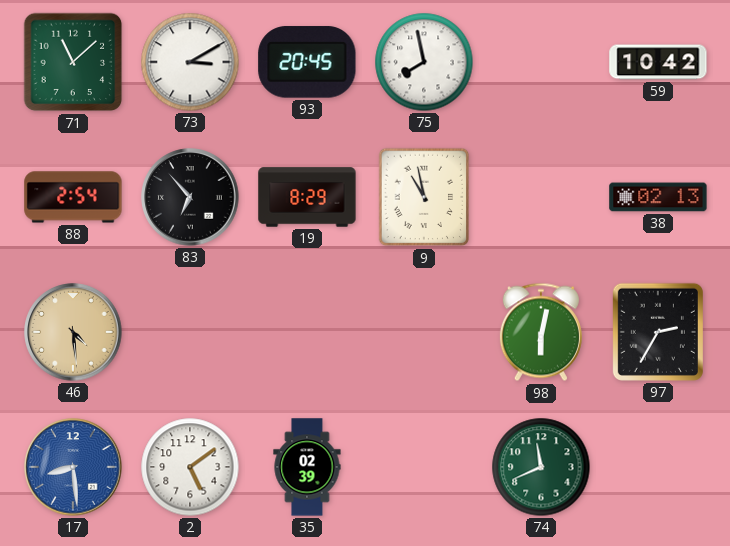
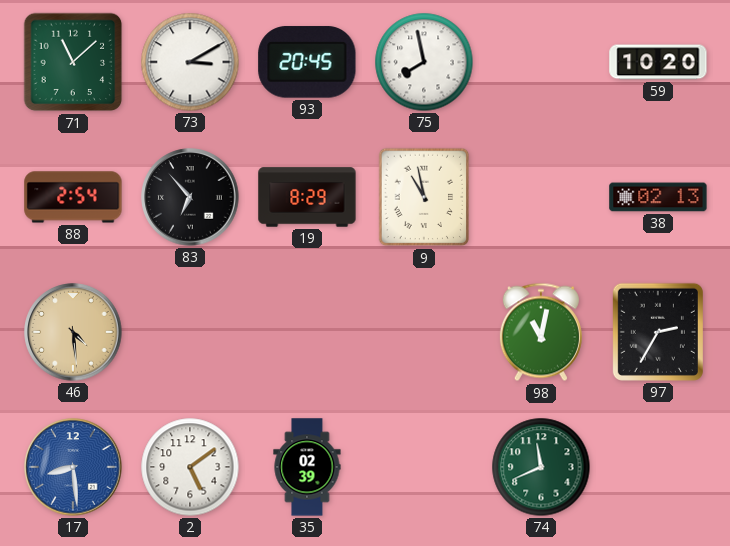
59: 10:42 -> 10:20
98: 6:02 -> 11:02
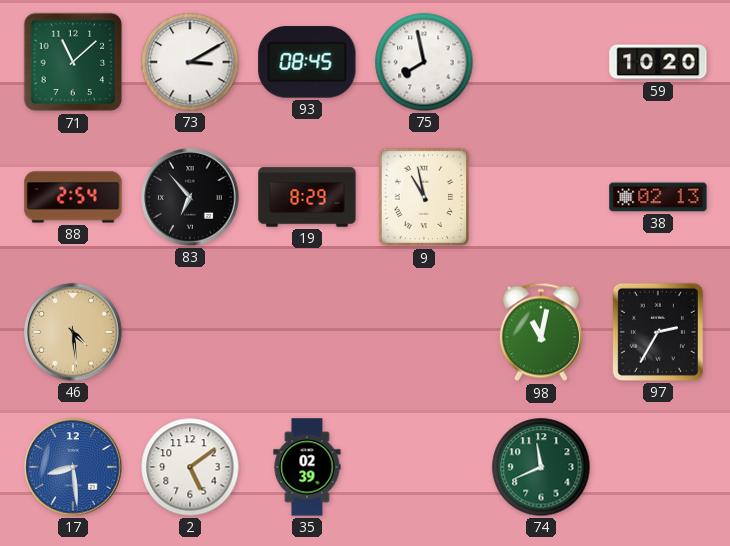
93: 20:45 -> 08:45
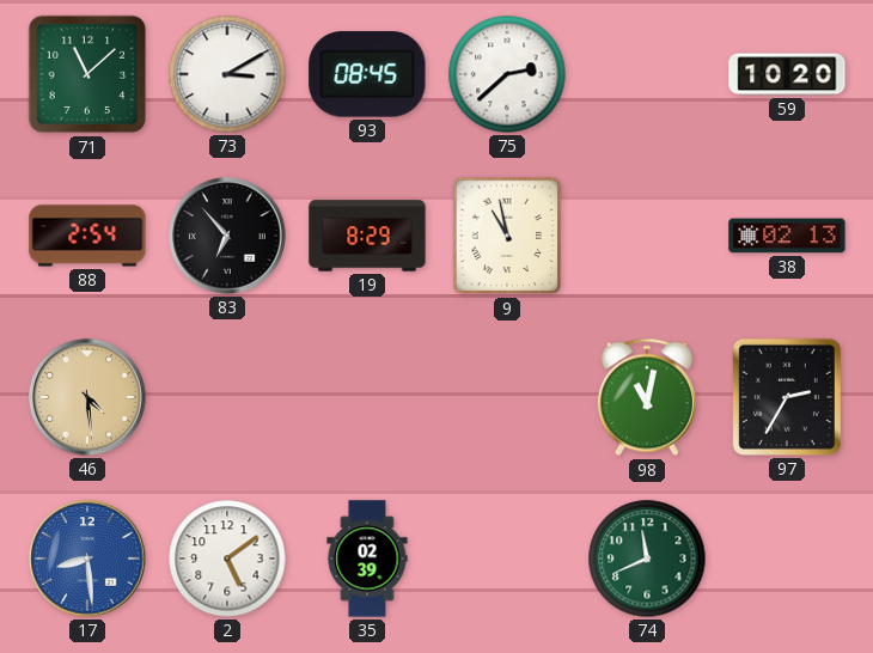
75: 7:58 -> 2:38
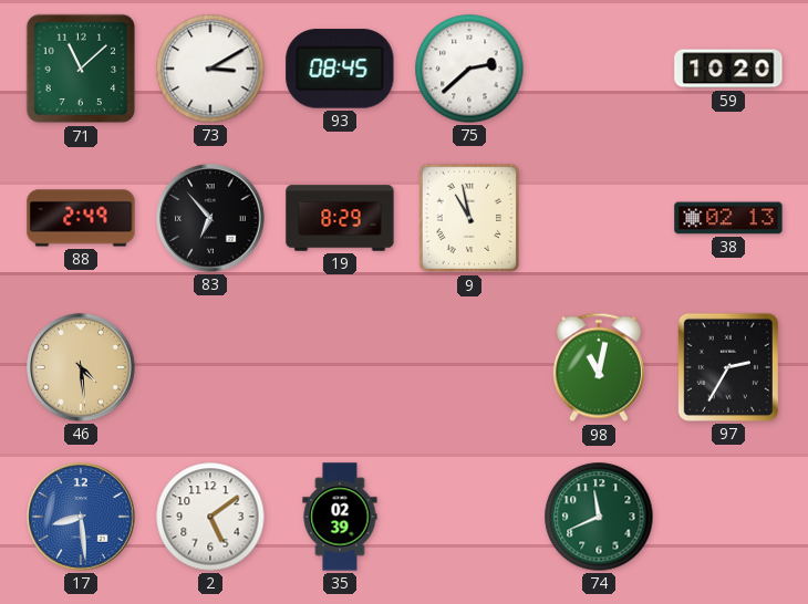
88: 2:54 -> 2:49
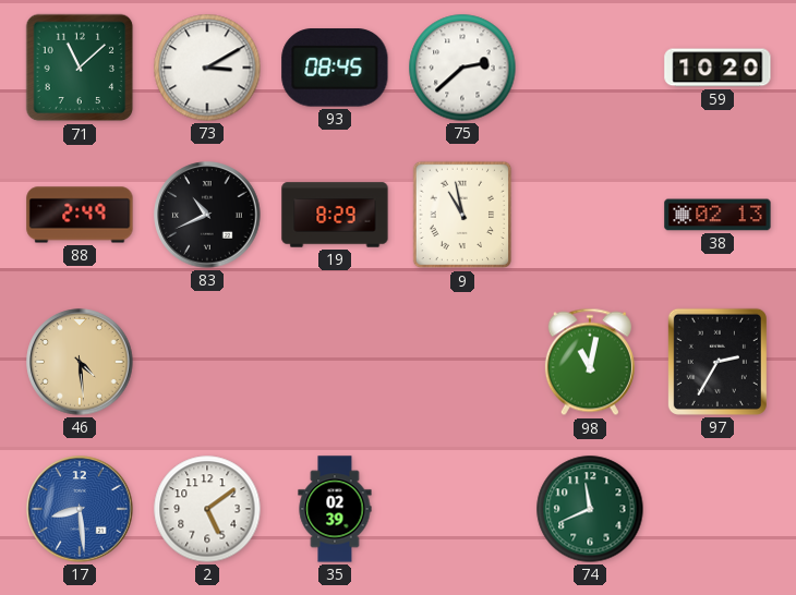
83: 6:53 -> 10:41
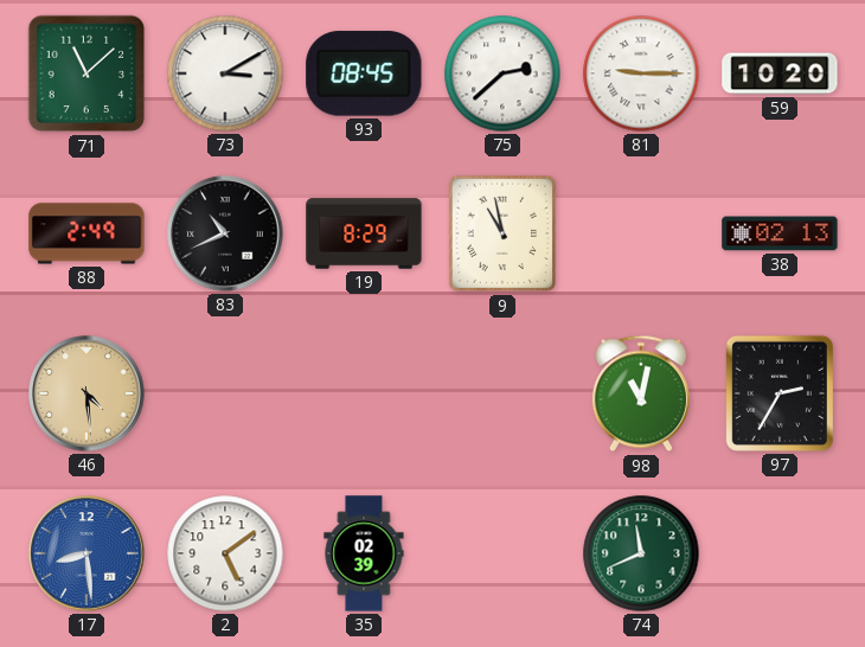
81: none -> 9:15
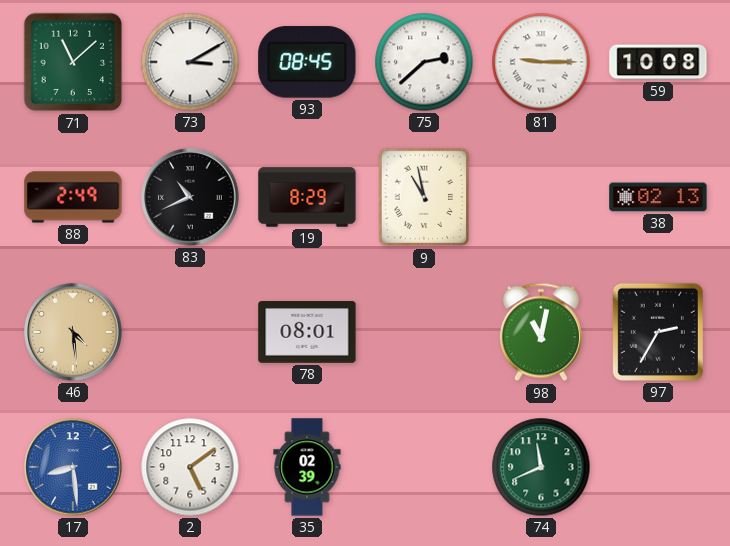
59: 10:20 -> 10:08
78: none -> 08:01
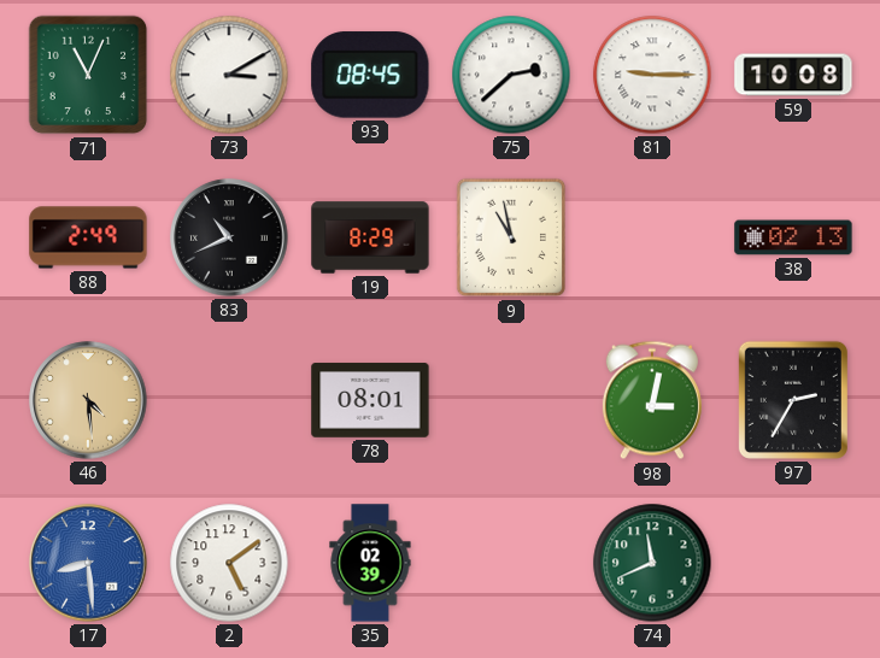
71: 11:08 -> 11:04
98: 11:02 -> 3:02
